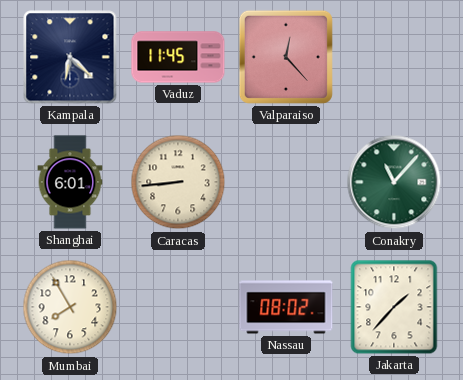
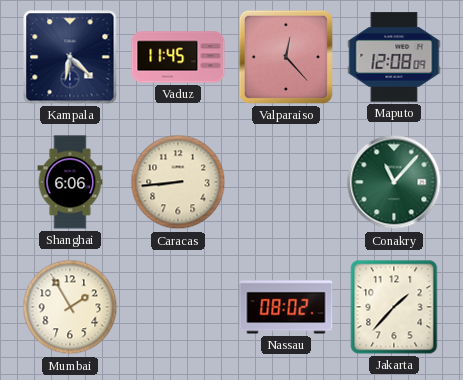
Maputo: none -> 12:08
Shanghai: 6:01 -> 6:06
Mumbai: 7:55 -> 1:55
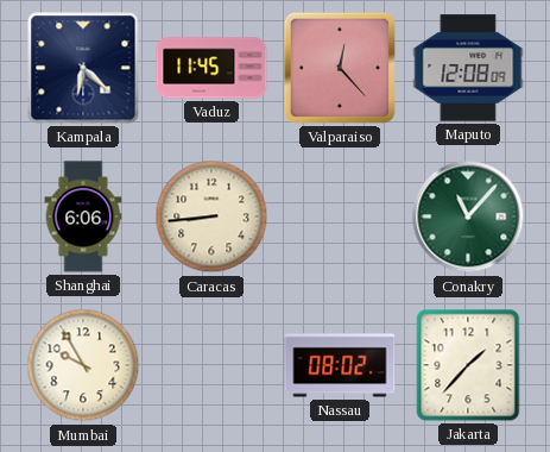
Mumbai: 1:55 -> 9:55
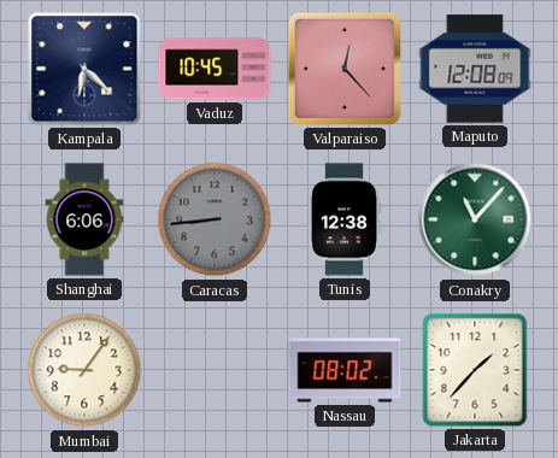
Vaduz: 11:45 -> 10:45
Caracas dial: cream -> grey
Tunis: none -> 12:38
Mumbai: 9:55 -> 9:06
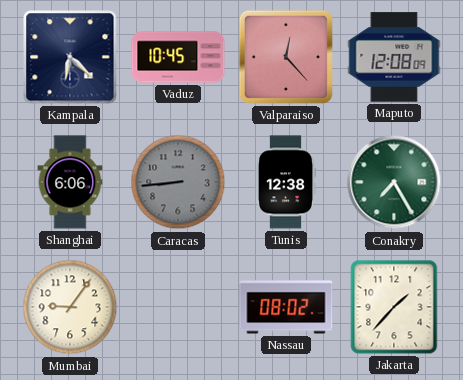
Conakry: 11:07 -> 7:25
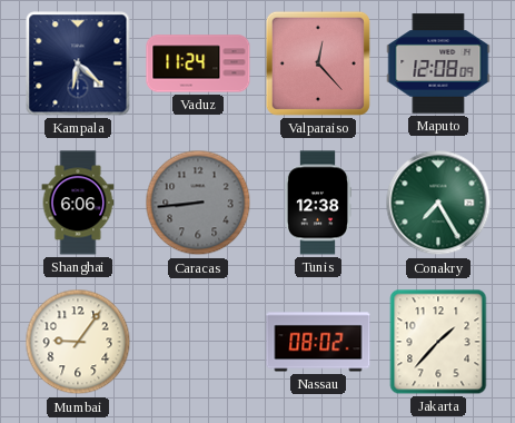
Vaduz: 10:45 -> 11:24
